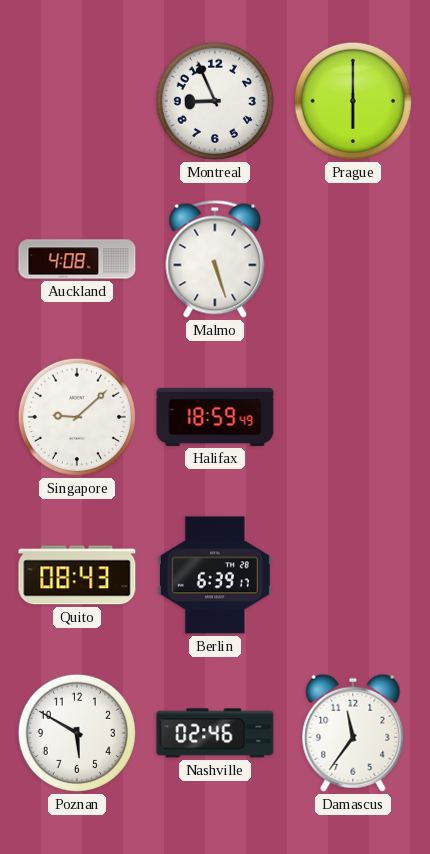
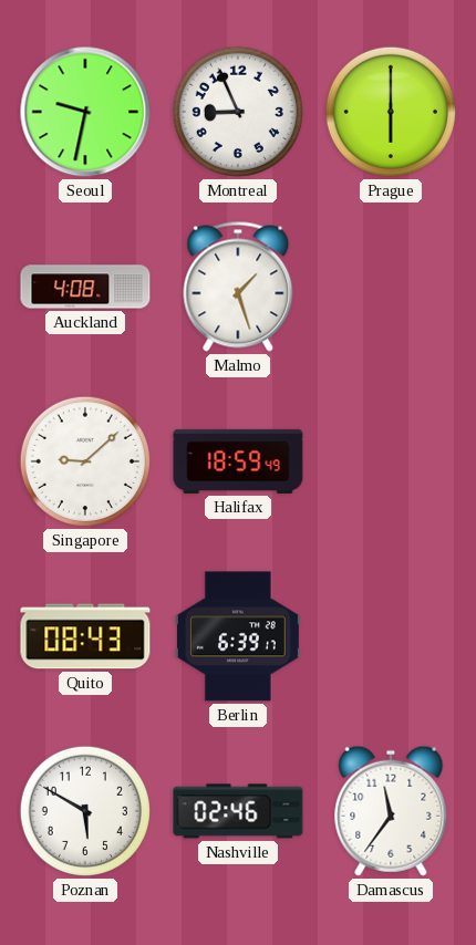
Seoul: none -> 9:32
Malmo: 5:27 -> 1:27
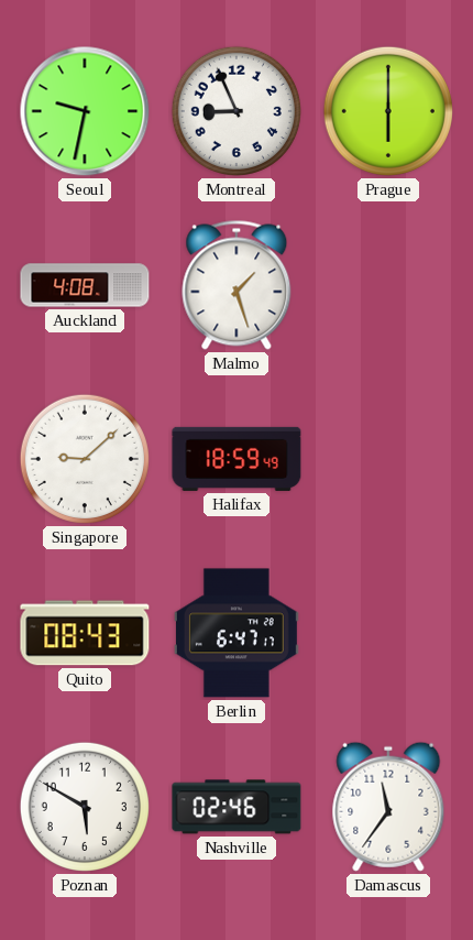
Berlin: 6:39 -> 6:47
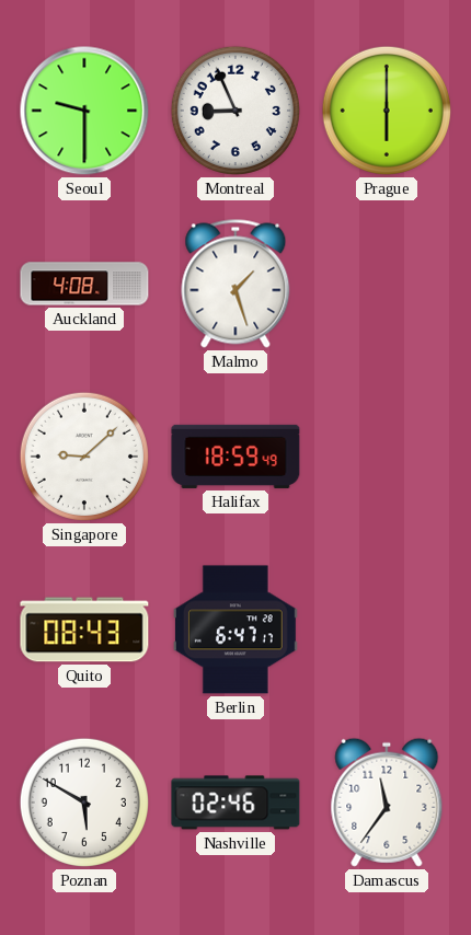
Seoul: 9:32 -> 9:30
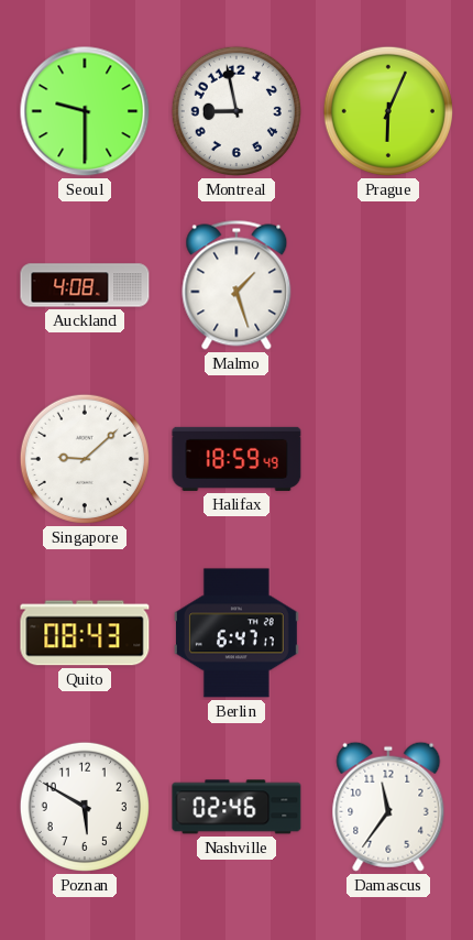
Montreal: 8:56 -> 8:58
Prague: 6:00 -> 6:04
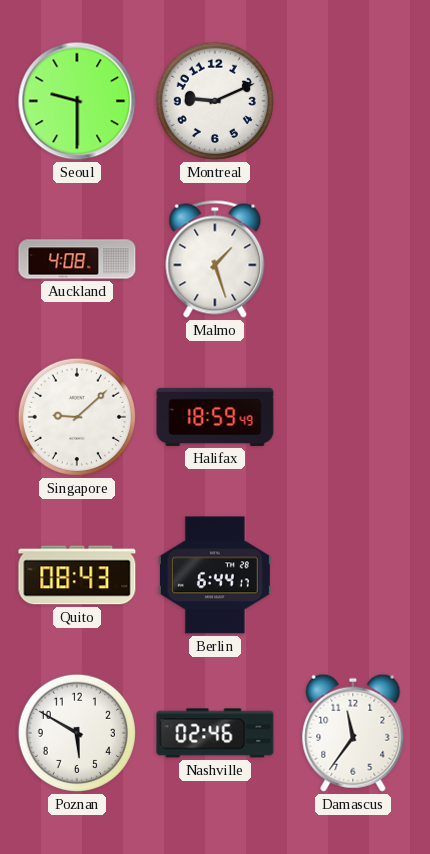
Montreal: 8:58 -> 9:11
Prague: 6:04 -> none
Berlin: 6:47 -> 6:44
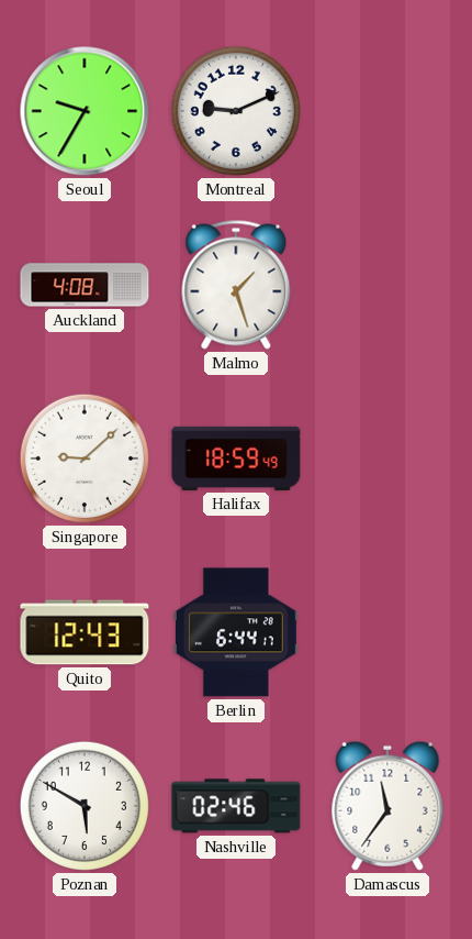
Seoul: 9:30 -> 9:35
Quito: 08:43 -> 12:43
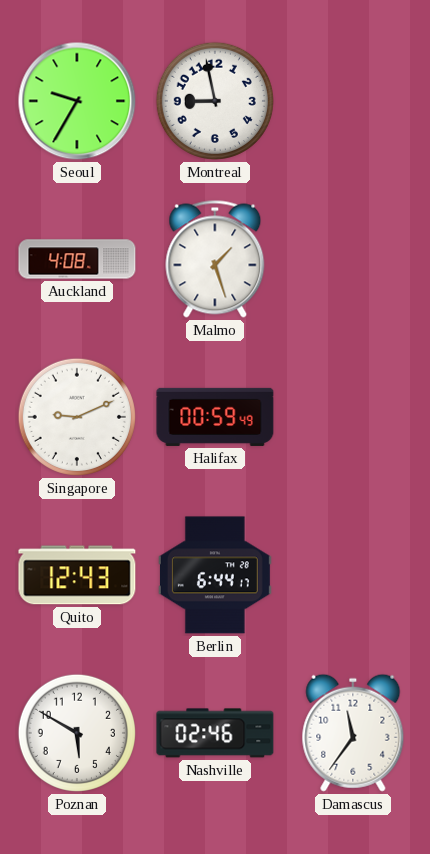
Montreal: 9:11 -> 8:58
Singapore: 9:08 -> 9:11
Halifax: 18:59 -> 00:59
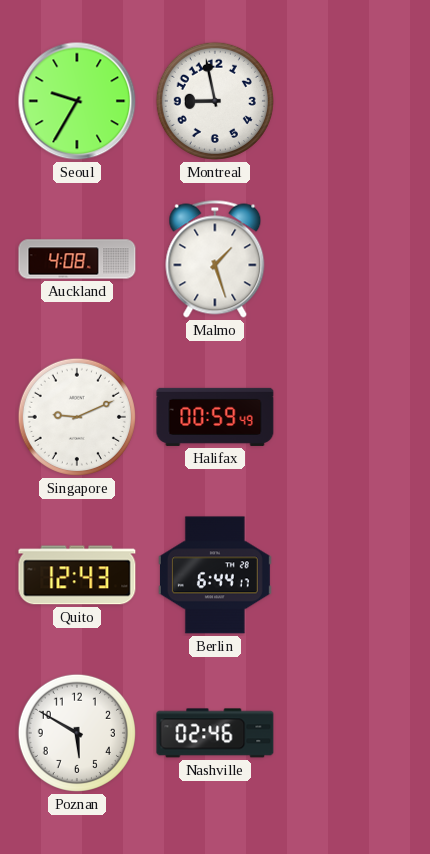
Damascus: 11:36 -> none
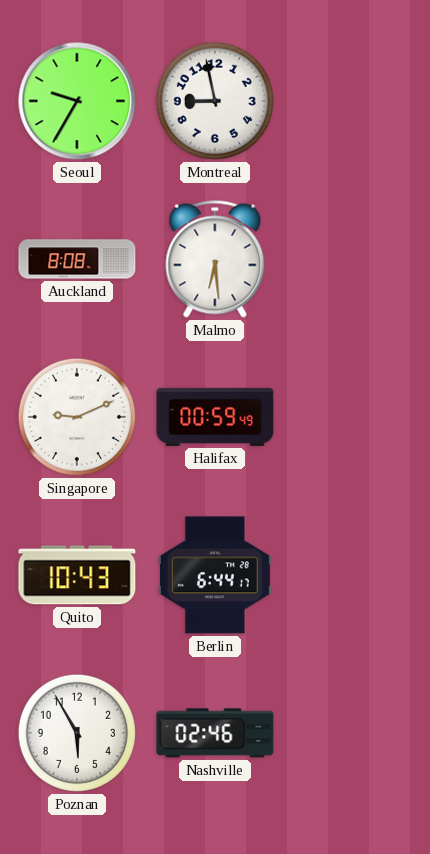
Auckland: 4:08 -> 8:08
Malmo: 1:27 -> 6:29
Quito: 12:43 -> 10:43
Poznan: 5:50 -> 5:55
